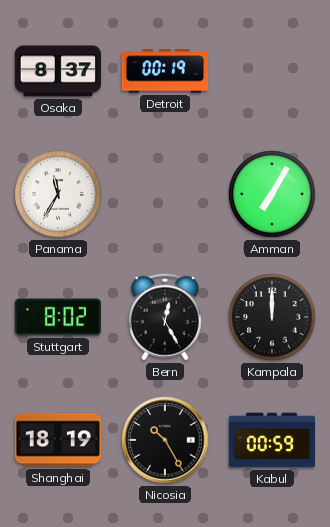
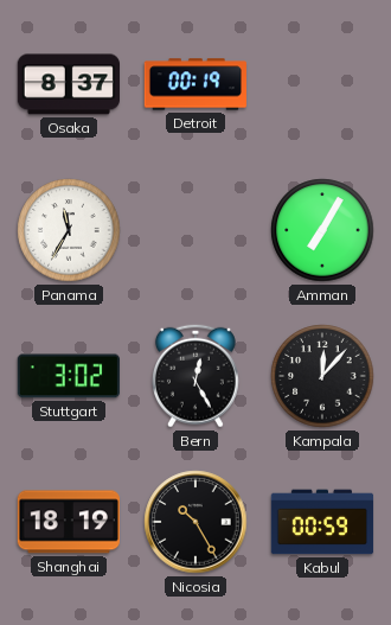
Stuttgart: 8:02 -> 3:02
Kampala: 12:00 -> 12:07
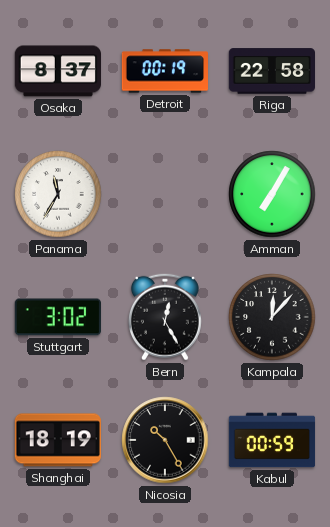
Riga: none -> 22:58
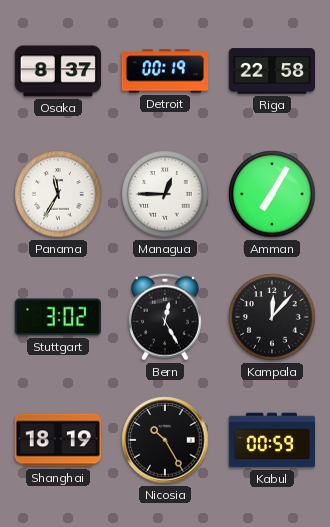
Managua: none -> 12:45
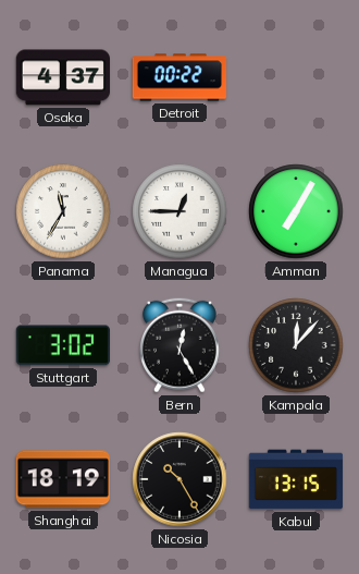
Osaka: 8:37 -> 4:37
Detroit: 00:19 -> 00:22
Riga: 22:58 -> none
Kabul: 00:59 -> 13:15
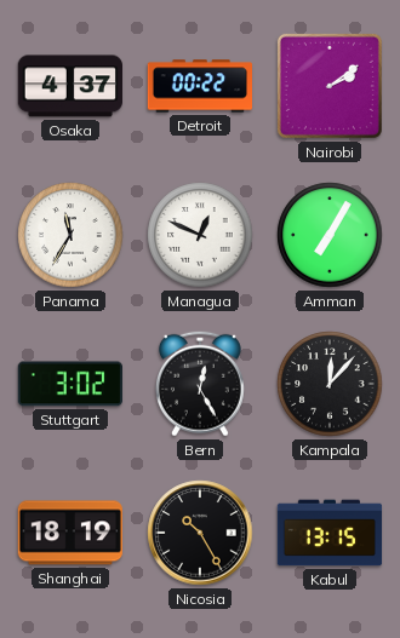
Nairobi: none -> 2:09
Managua: 12:45 -> 12:49
